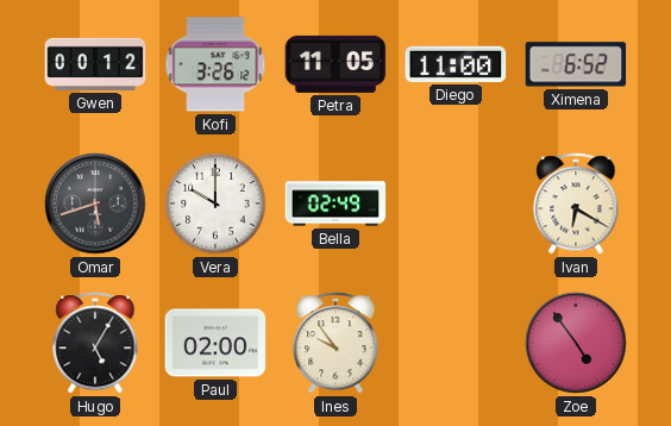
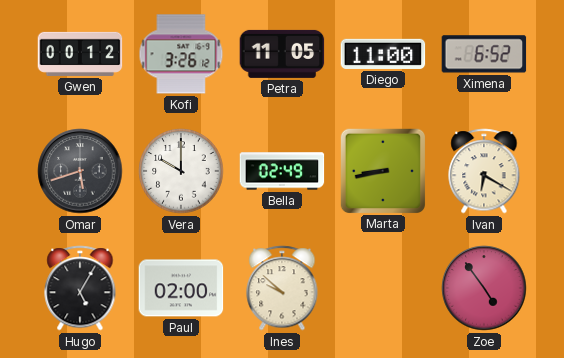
Marta: none -> 8:43
Ines: 9:54 -> 9:52
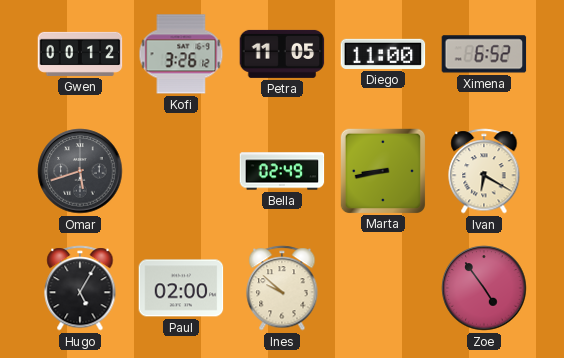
Vera: 10:00 -> none
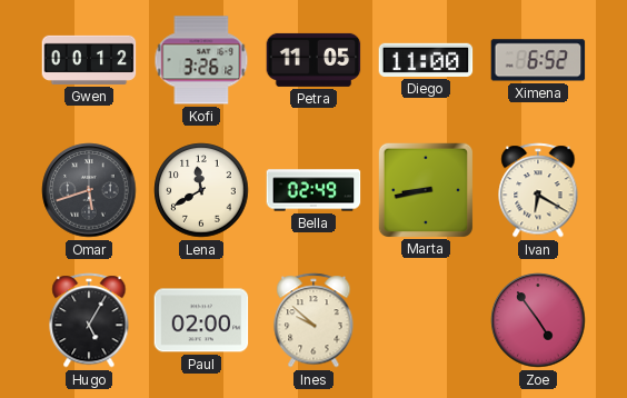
Lena: none -> 11:40
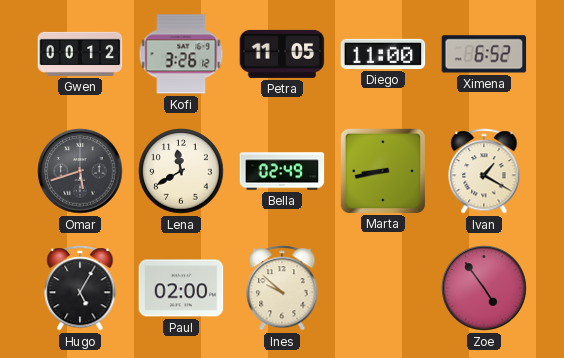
Ivan: 6:20 -> 1:20
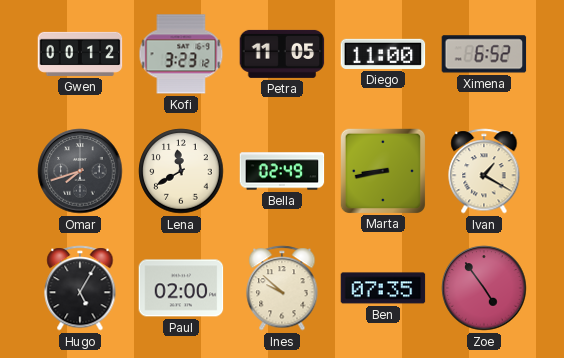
Kofi: 3:26 -> 3:23
Omar: 5:42 -> 7:42
Ben: none -> 07:35
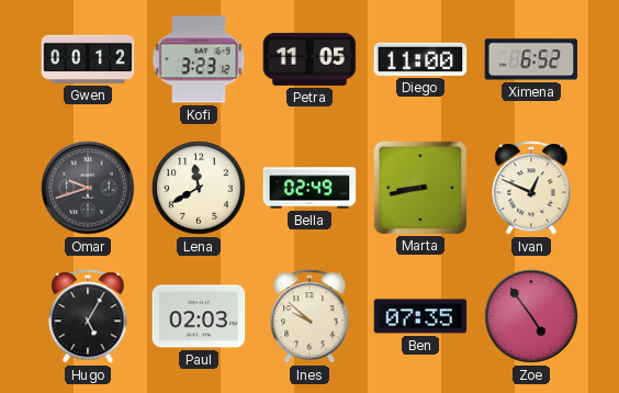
Omar: 7:42 -> 9:42
Ivan: 1:20 -> 12:49
Paul: 02:00 -> 02:03
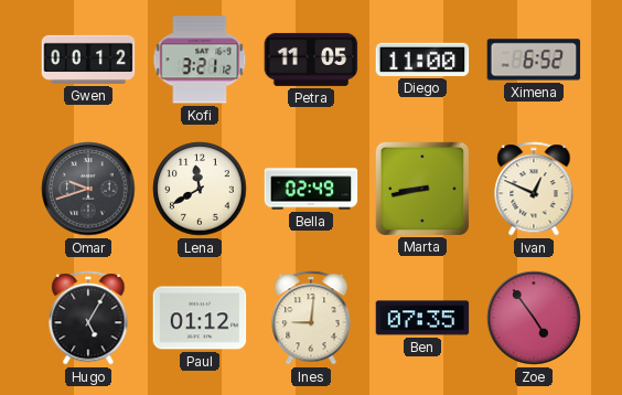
Kofi: 3:23 -> 3:21
Paul: 02:03 -> 01:12
Ines: 9:52 -> 9:01
